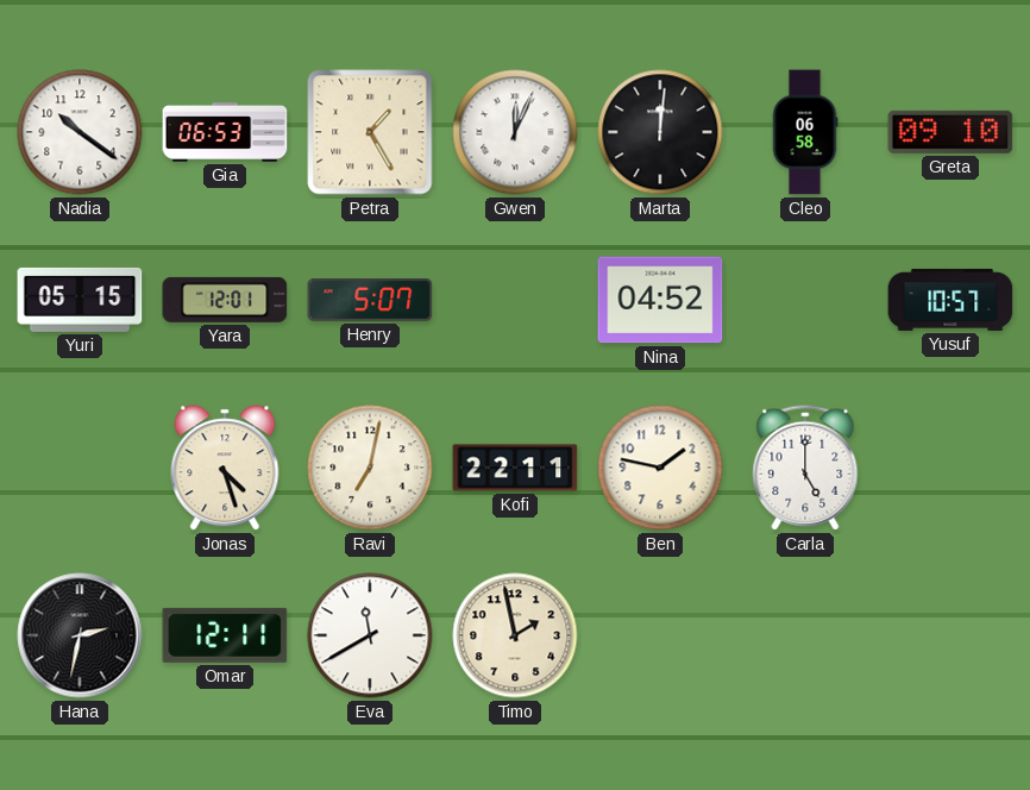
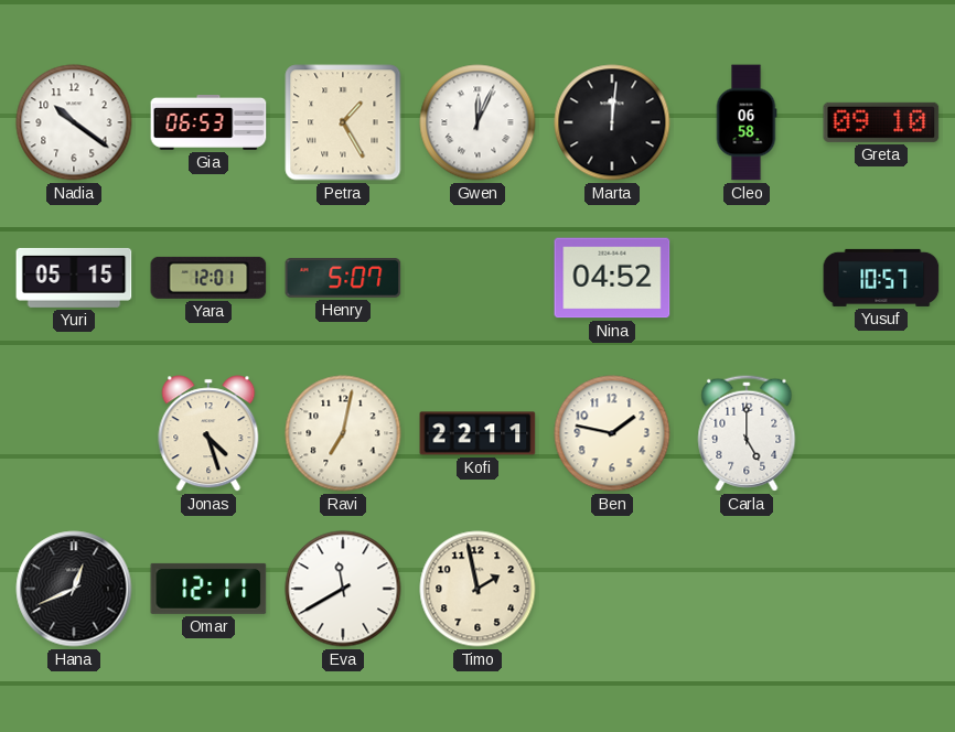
Hana: 2:32 -> 12:41
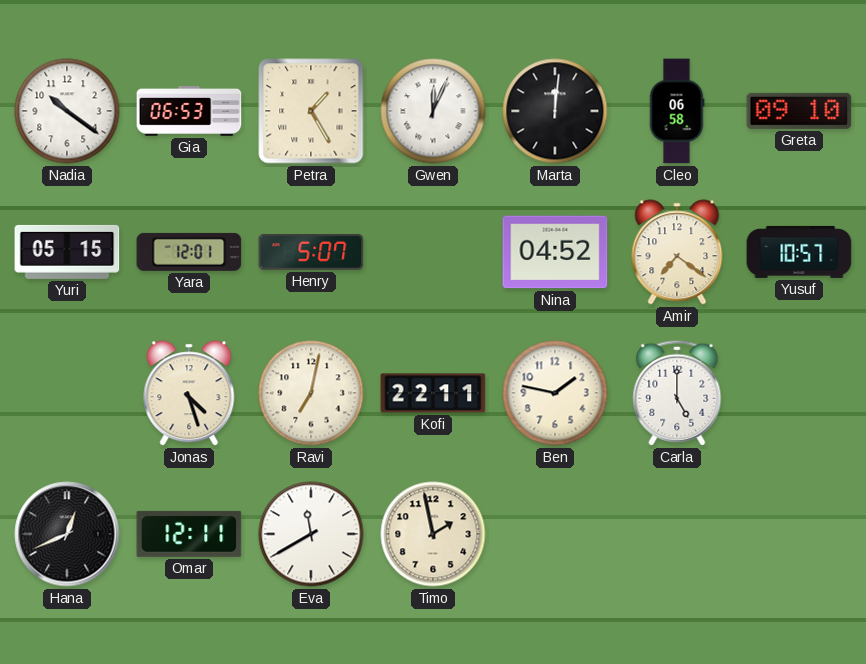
Amir: none -> 7:21
